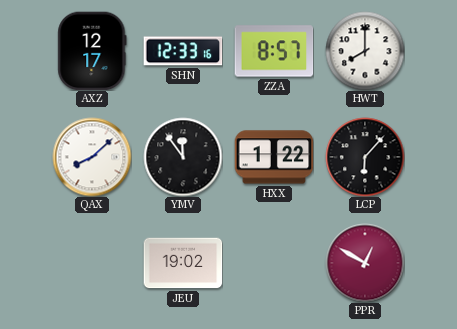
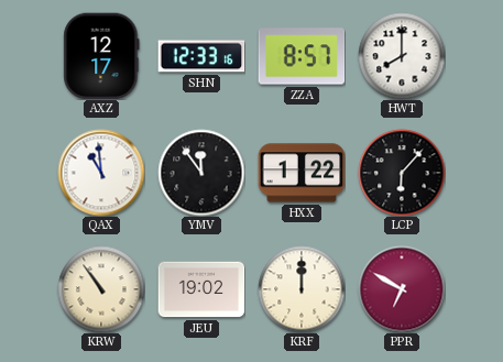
QAX: 8:08 -> 10:59
KRW: none -> 10:54
KRF: none -> 12:00
PPR: 12:50 -> 6:50
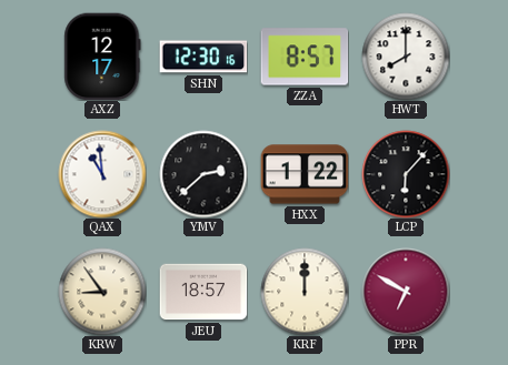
SHN: 12:33 -> 12:30
YMV: 11:54 -> 2:38
KRW: 10:54 -> 8:54
JEU: 19:02 -> 18:57
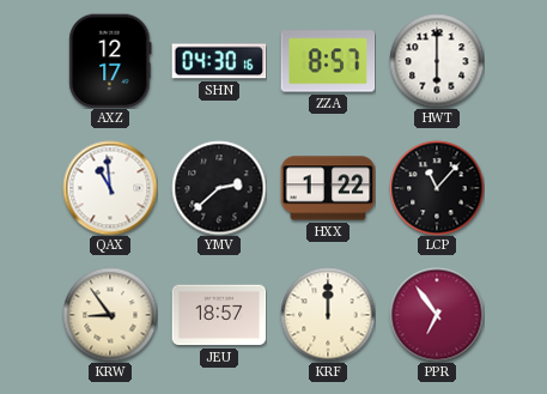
SHN: 12:30 -> 04:30
HWT: 8:00 -> 6:00
LCP: 6:07 -> 11:07
PPR: 6:50 -> 6:54
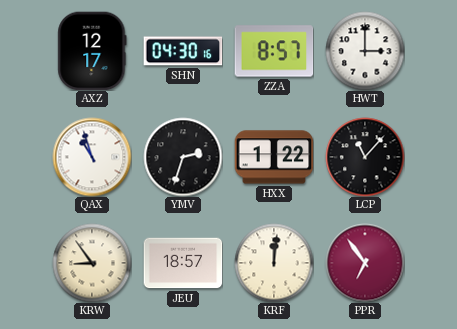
HWT: 6:00 -> 3:00
QAX: 10:59 -> 10:57
YMV: 2:38 -> 2:33
KRF: 12:00 -> 12:01
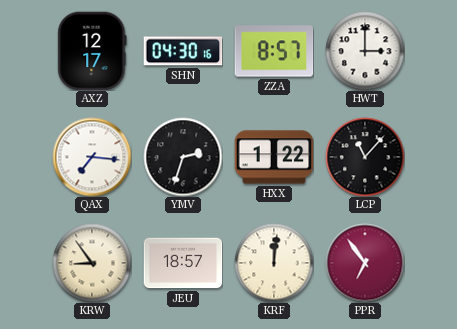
QAX: 10:57 -> 7:16
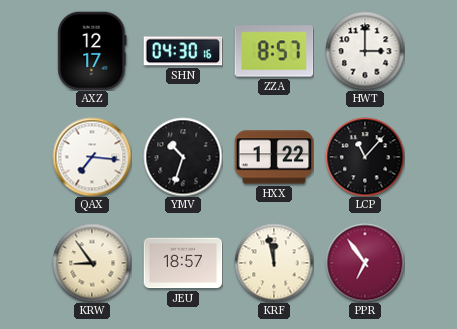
YMV: 2:33 -> 10:33
KRF: 12:01 -> 11:58
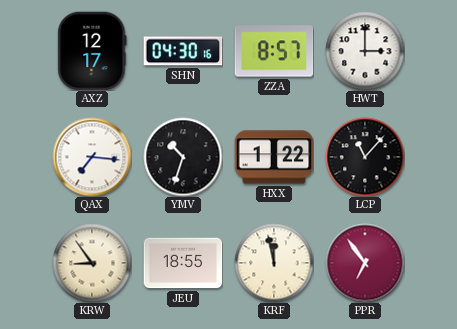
JEU: 18:57 -> 18:55
